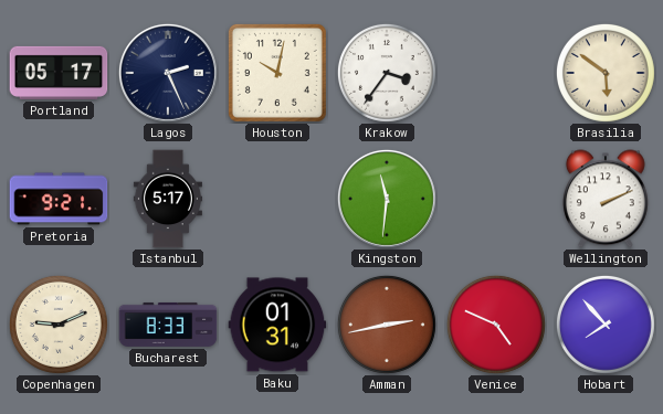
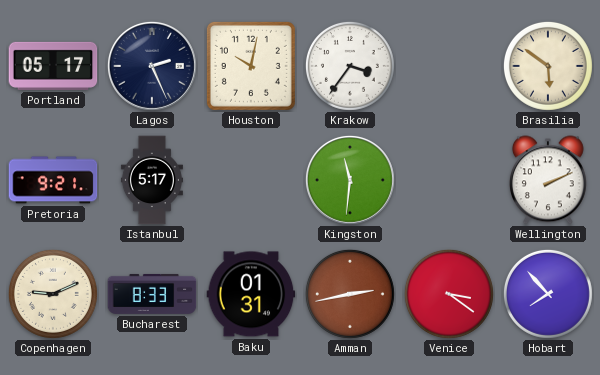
Venice: 4:49 -> 3:21
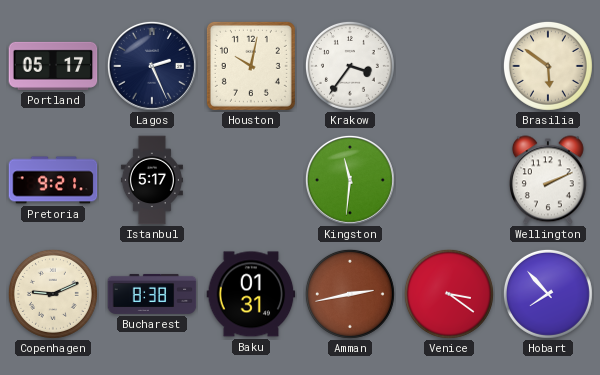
Bucharest: 8:33 -> 8:38
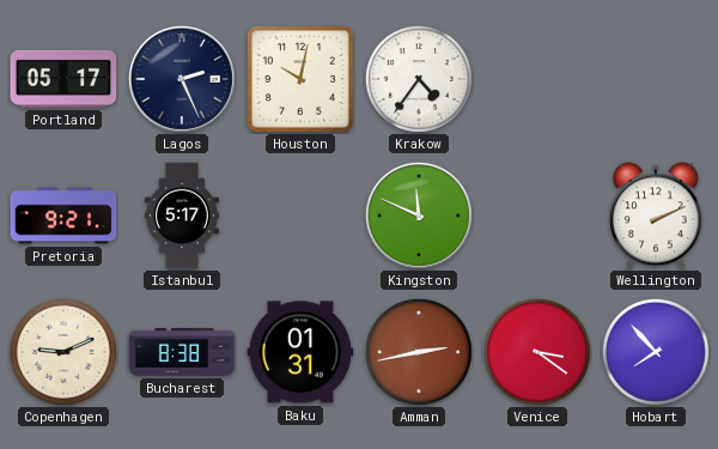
Krakow: 3:36 -> 4:36
Brasilia: 5:51 -> none
Kingston: 11:31 -> 11:49
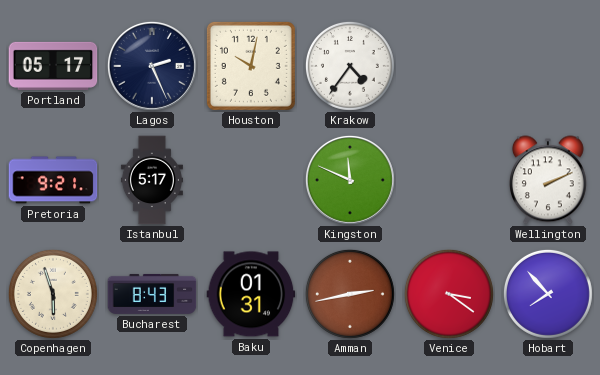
Copenhagen: 9:11 -> 5:57
Bucharest: 8:38 -> 8:43
